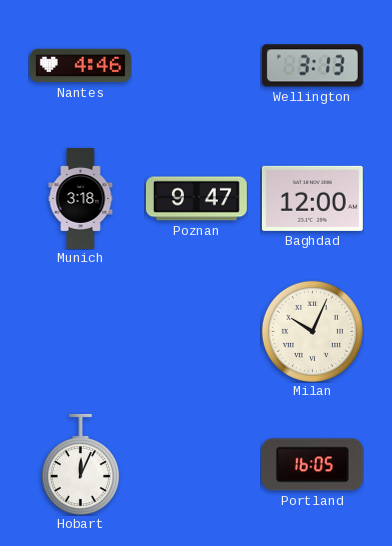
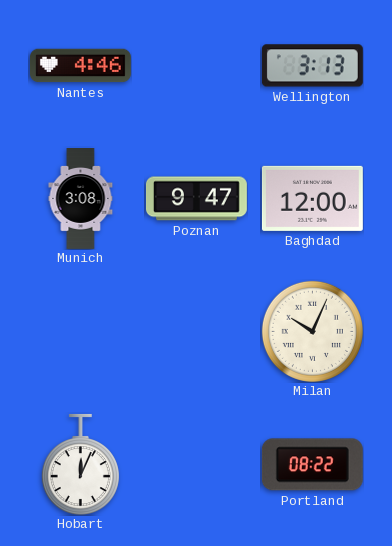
Munich: 3:18 -> 3:08
Portland: 16:05 -> 08:22
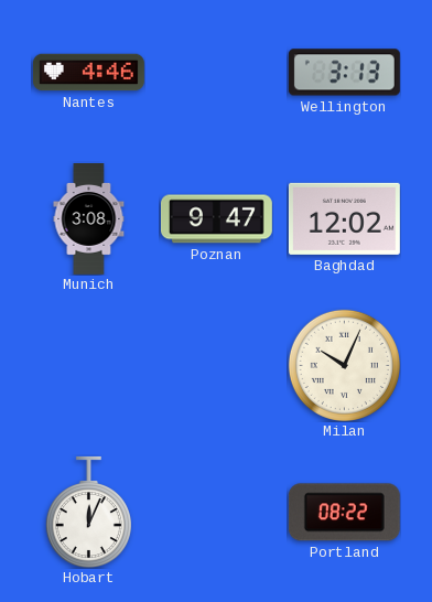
Baghdad: 12:00 -> 12:02
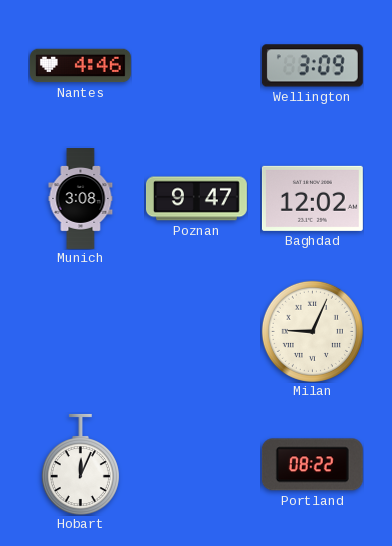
Wellington: 3:13 -> 3:09
Milan: 10:04 -> 9:04
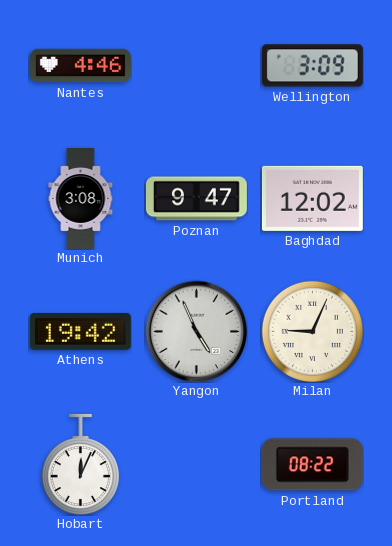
Athens: none -> 19:42
Yangon: none -> 4:56
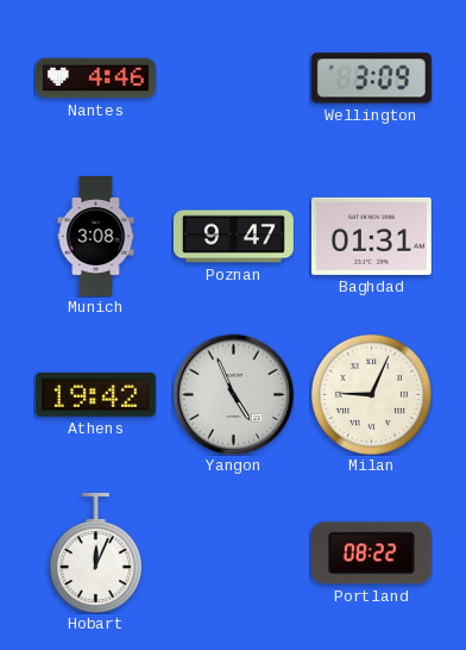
Baghdad: 12:02 -> 01:31
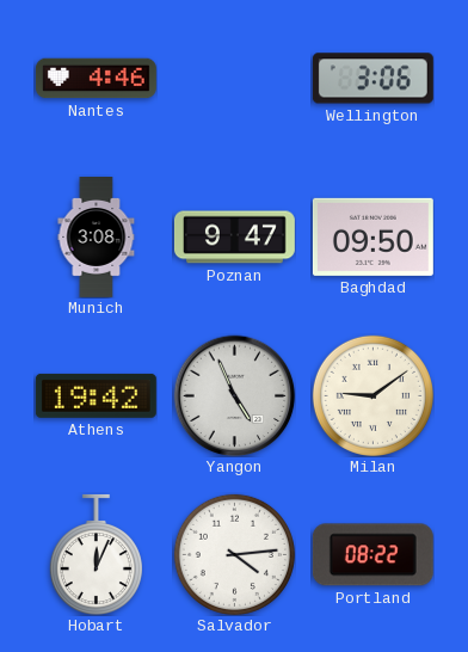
Wellington: 3:09 -> 3:06
Baghdad: 01:31 -> 09:50
Milan: 9:04 -> 9:09
Salvador: none -> 4:14
